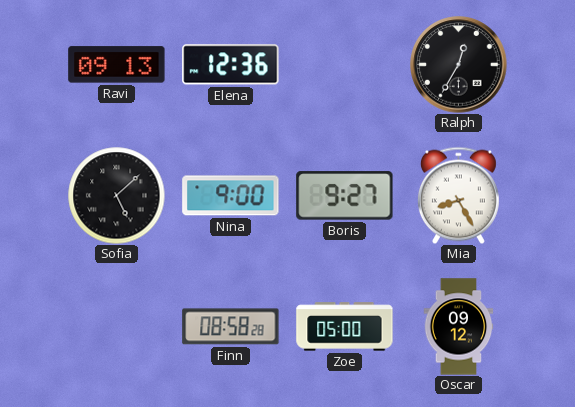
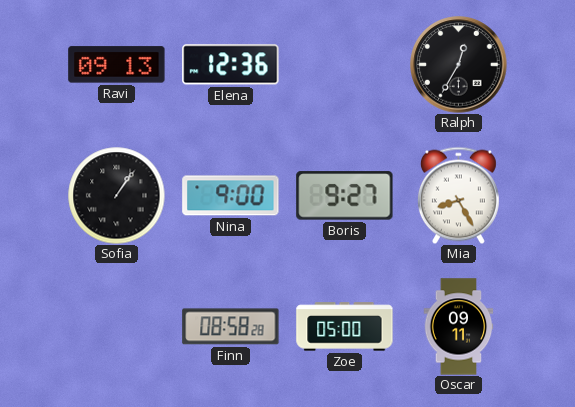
Sofia: 5:08 -> 1:06
Oscar: 09:12 -> 09:11
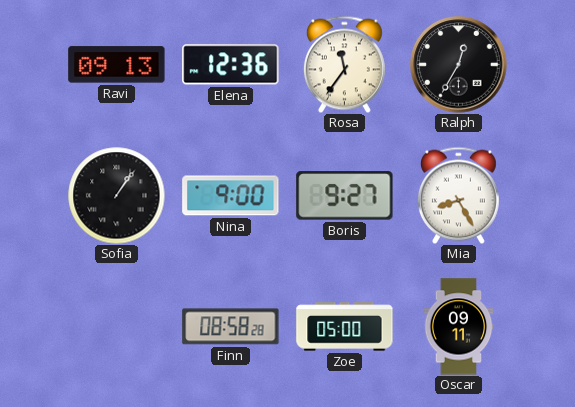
Rosa: none -> 11:36
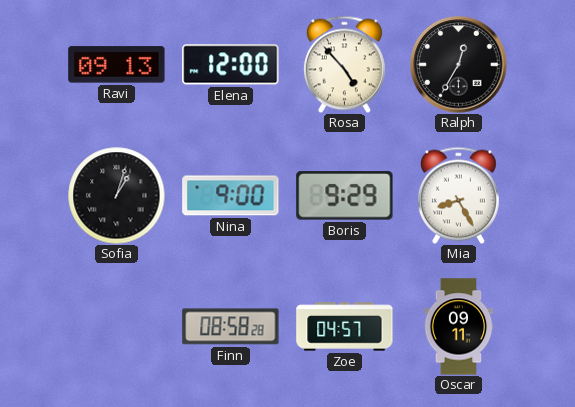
Elena: 12:36 -> 12:00
Rosa: 11:36 -> 4:53
Sofia: 1:06 -> 1:03
Boris: 9:27 -> 9:29
Zoe: 05:00 -> 04:57
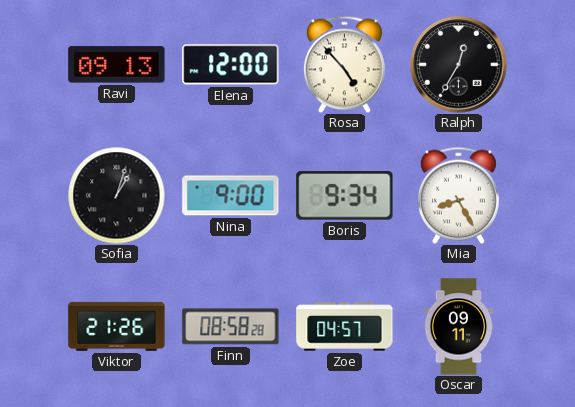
Boris: 9:29 -> 9:34
Viktor: none -> 21:26
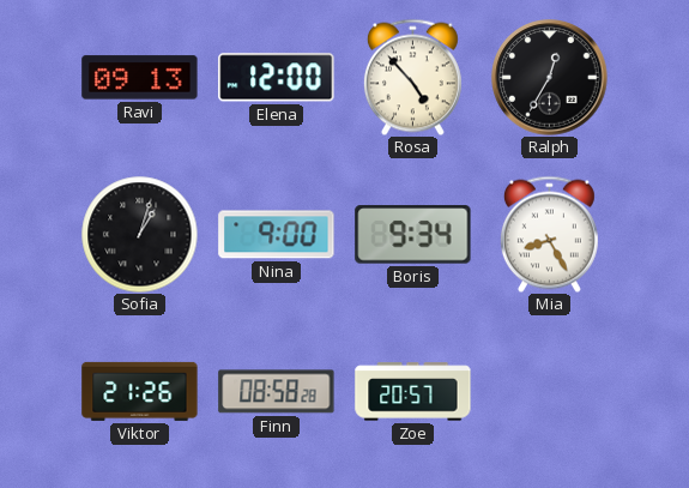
Zoe: 04:57 -> 20:57
Oscar: 09:11 -> none
